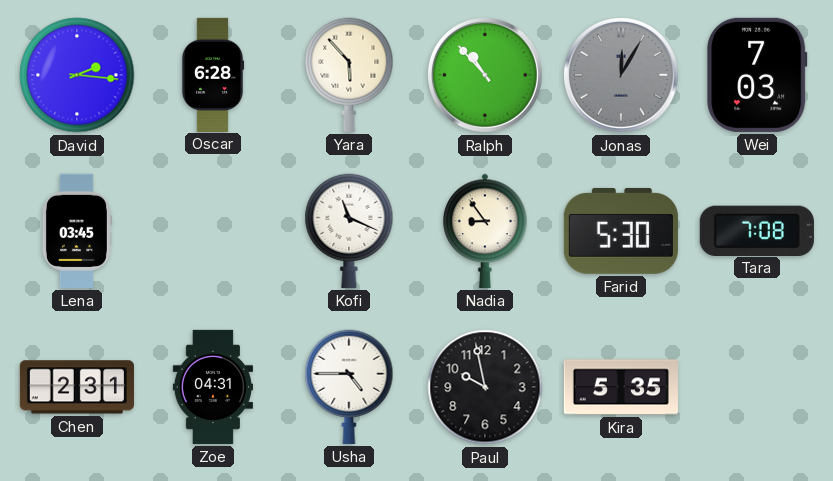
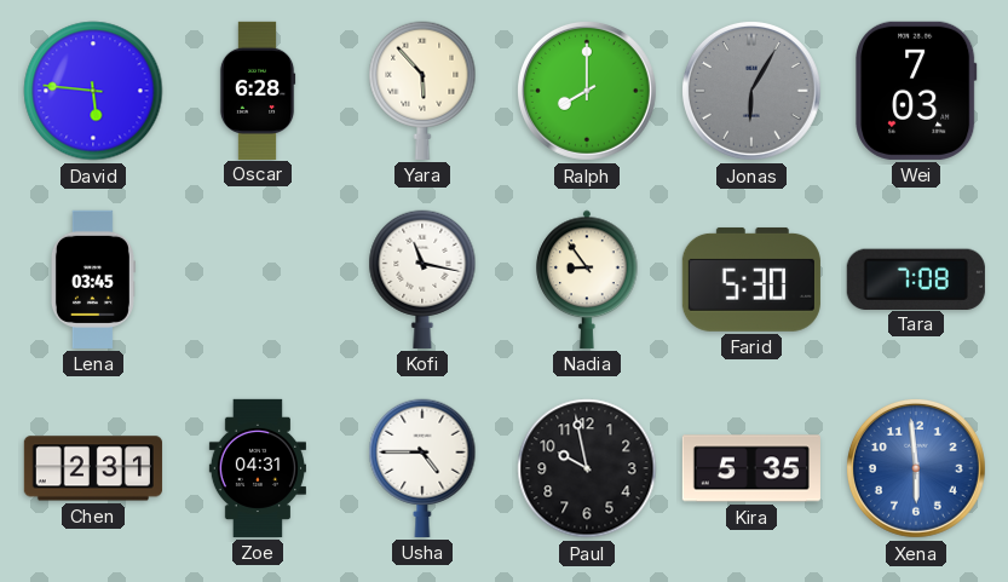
David: 2:16 -> 5:46
Ralph: 10:53 -> 8:00
Jonas: 12:05 -> 6:05
Kofi: 11:19 -> 11:17
Xena: none -> 5:59
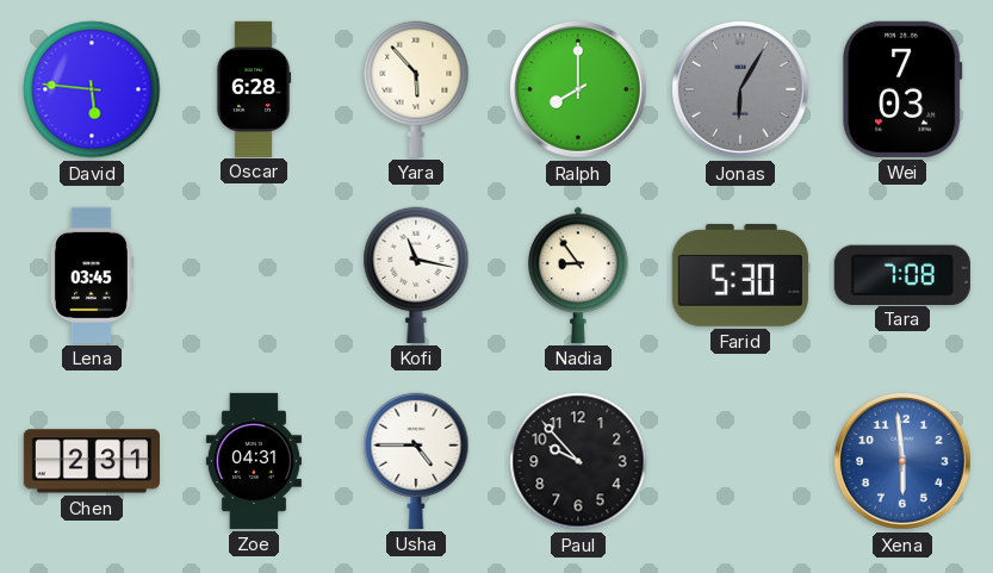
Paul: 9:58 -> 9:53
Kira: 5:35 -> none
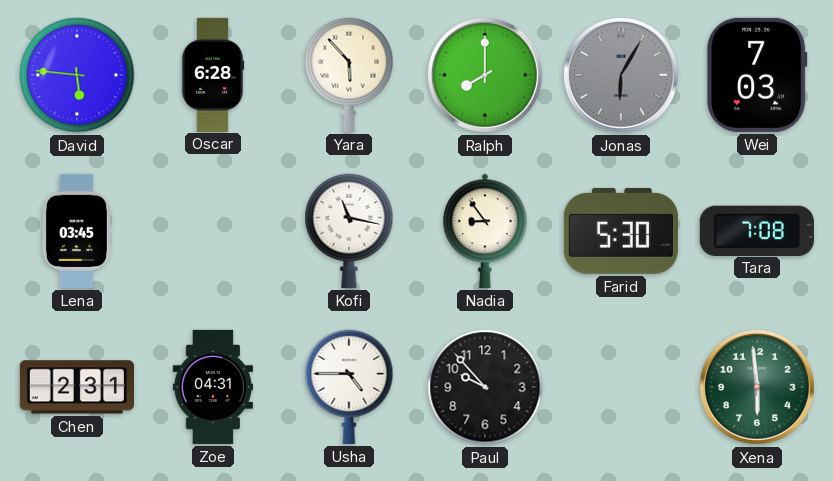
Xena dial: blue -> green
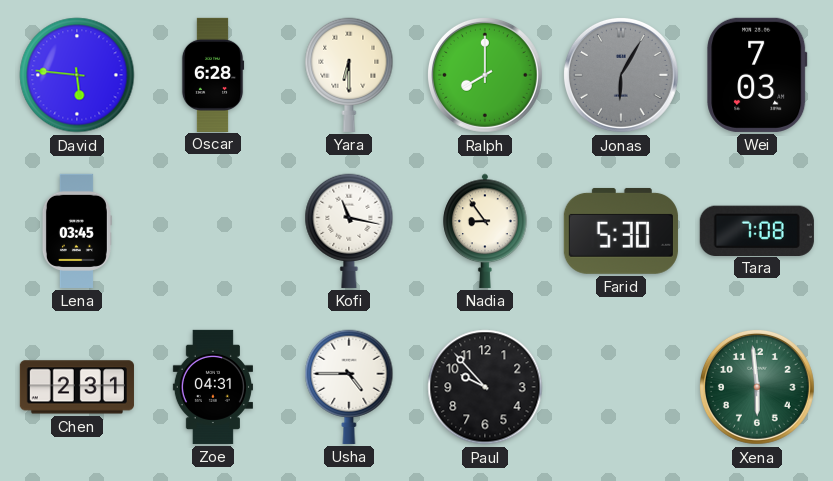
Yara: 5:53 -> 6:30
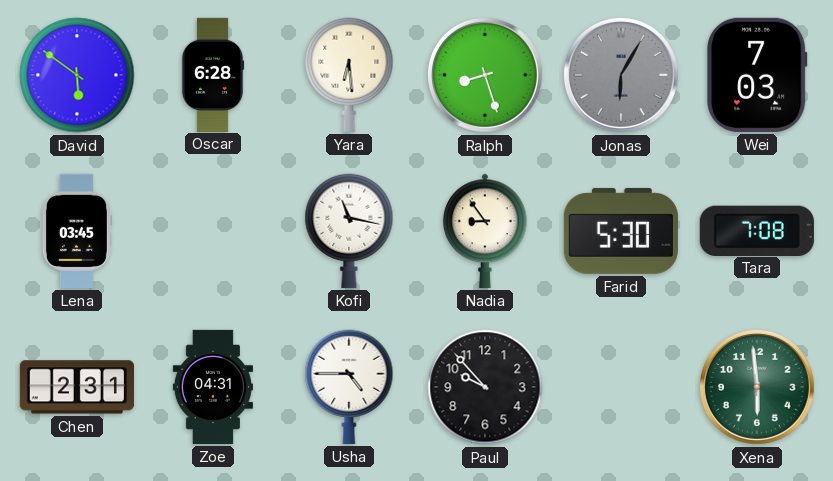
David: 5:46 -> 5:51
Yara: 6:30 -> 6:29
Ralph: 8:00 -> 8:27
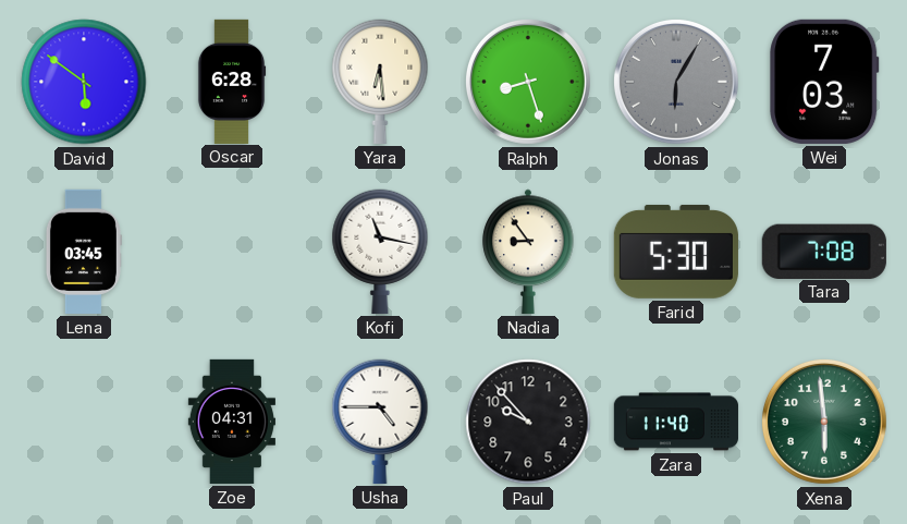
Chen: 2:31 -> none
Zara: none -> 11:40
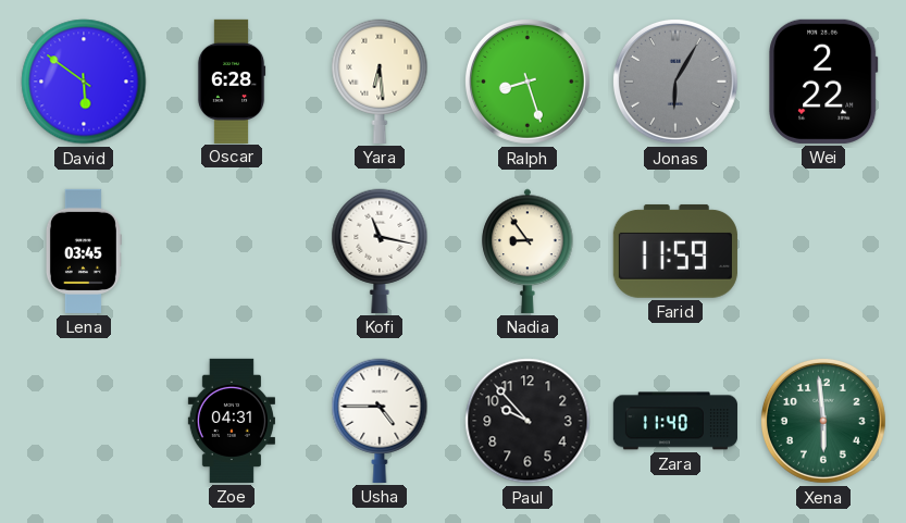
Wei: 7:03 -> 2:22
Farid: 5:30 -> 11:59
Tara: 7:08 -> none
